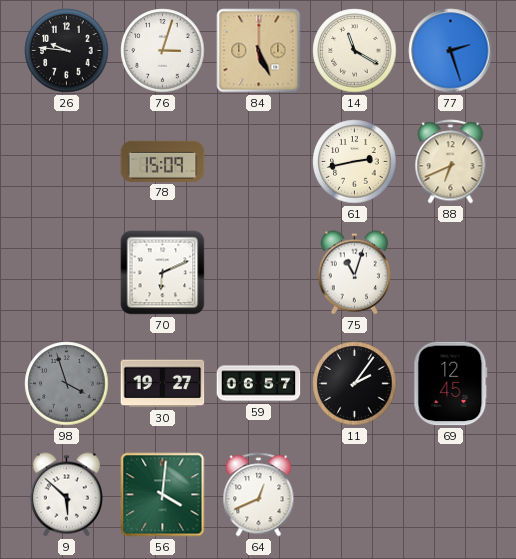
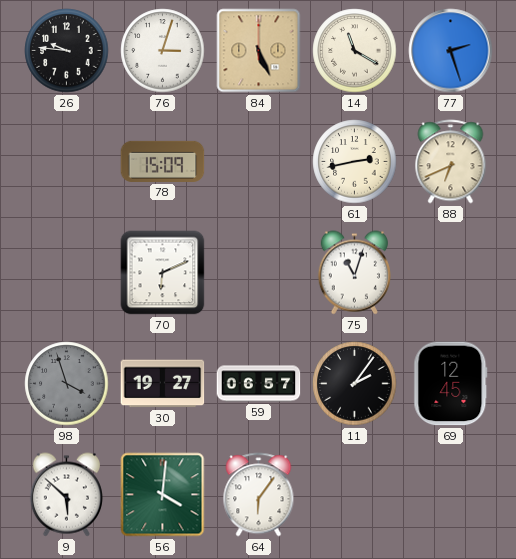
64: 12:41 -> 6:06
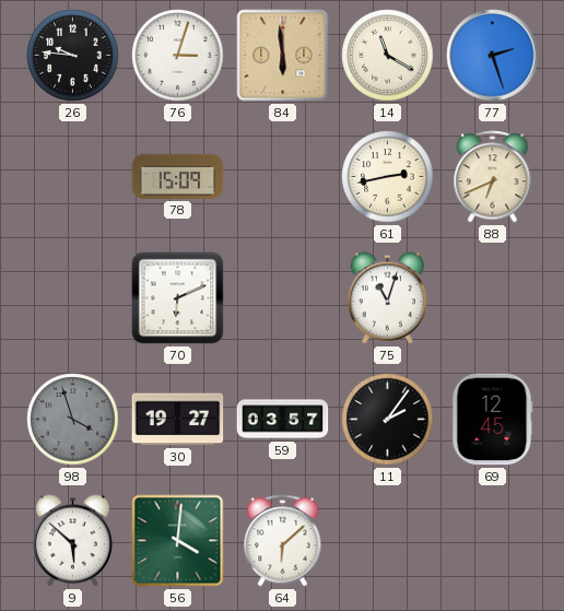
84: 5:26 -> 5:59
59: 06:57 -> 03:57
64: 6:06 -> 6:08
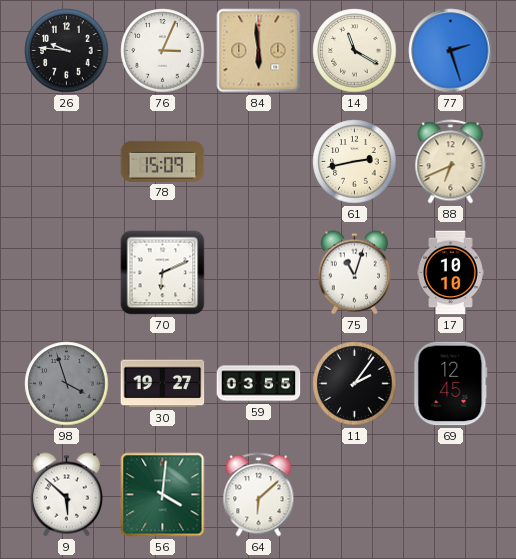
76: 3:03 -> 3:04
17: none -> 10:10
59: 03:57 -> 03:55
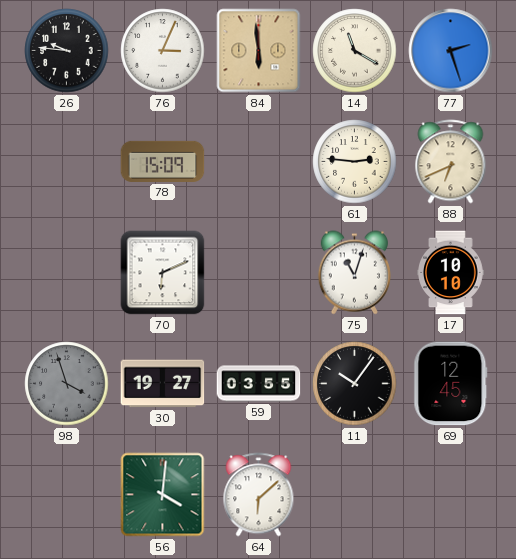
61: 2:43 -> 2:46
11: 2:06 -> 10:06
9: 5:52 -> none
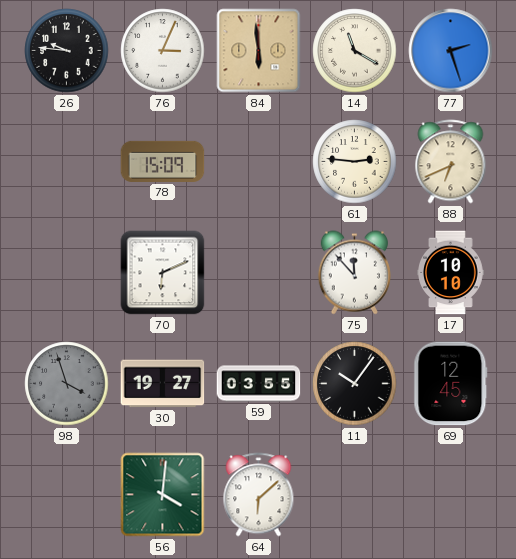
75: 11:03 -> 11:53
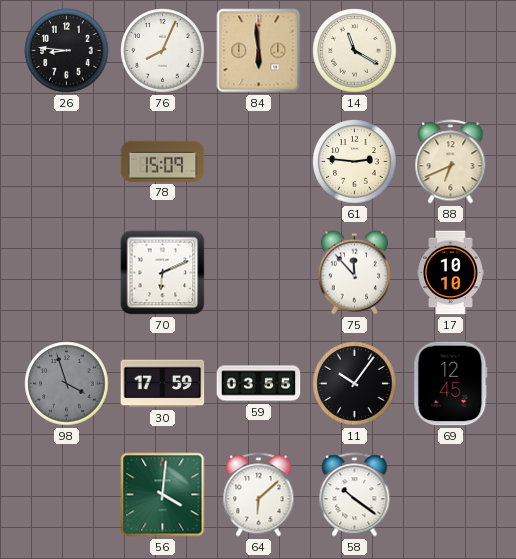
26: 9:46 -> 8:46
76: 3:04 -> 8:04
77: 2:27 -> none
30: 19:27 -> 17:59
58: none -> 10:21
